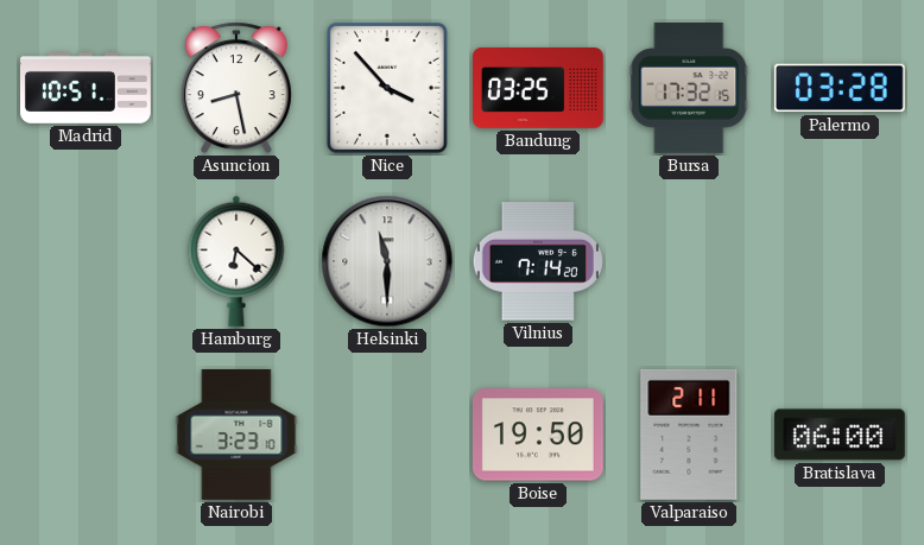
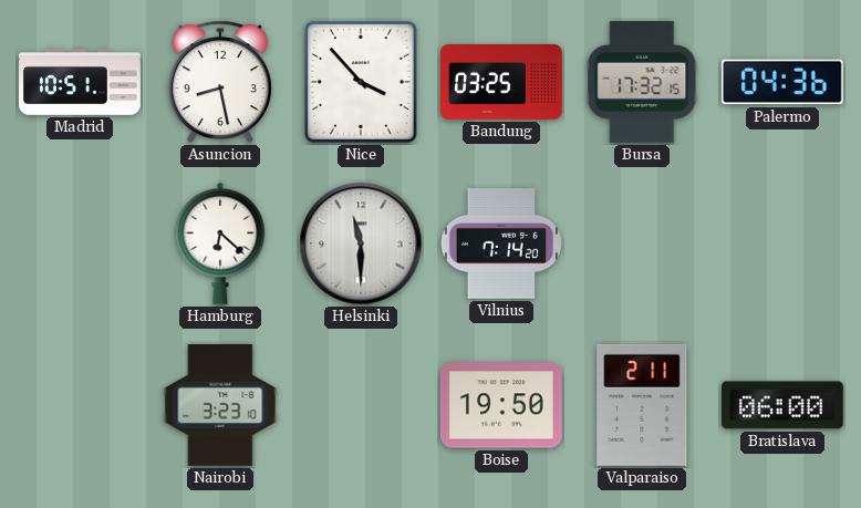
Palermo: 03:28 -> 04:36
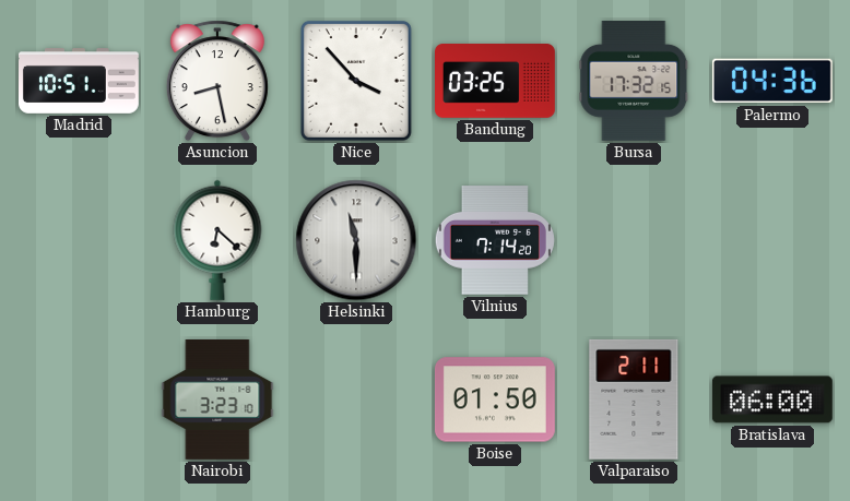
Boise: 19:50 -> 01:50
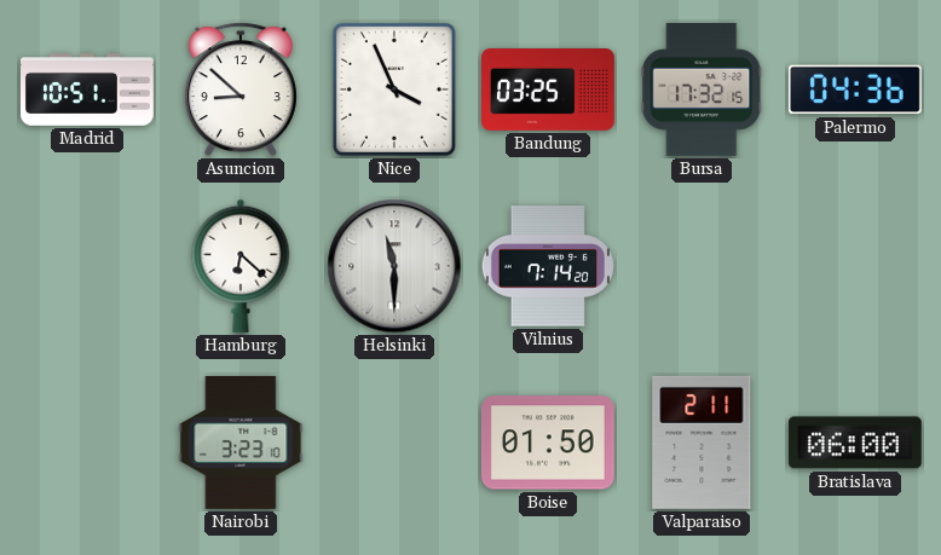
Asuncion: 8:28 -> 8:52
Nice: 3:53 -> 3:56
